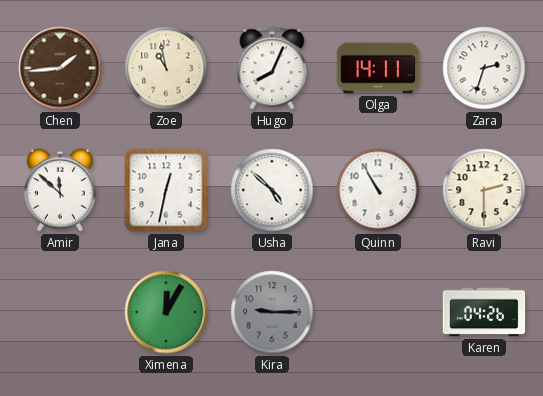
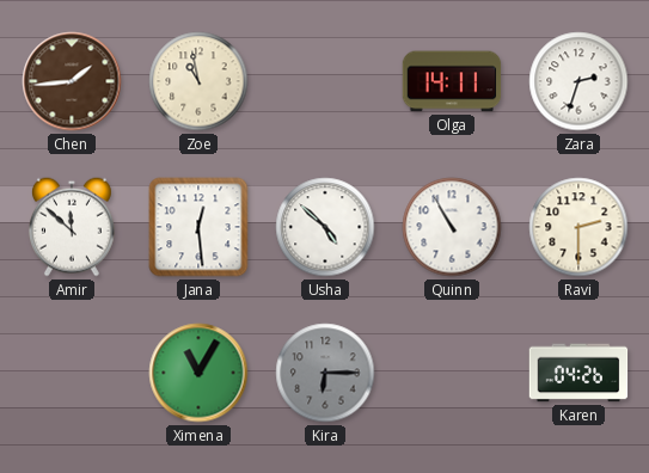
Hugo: 8:04 -> none
Jana: 12:32 -> 12:29
Ximena: 12:05 -> 11:05
Kira: 9:15 -> 6:15
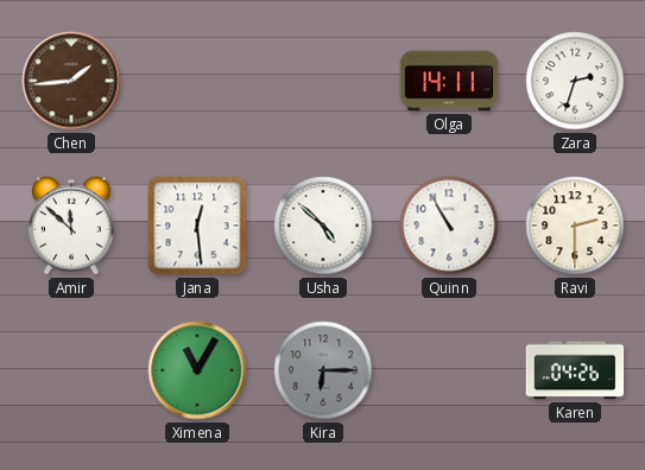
Zoe: 10:58 -> none
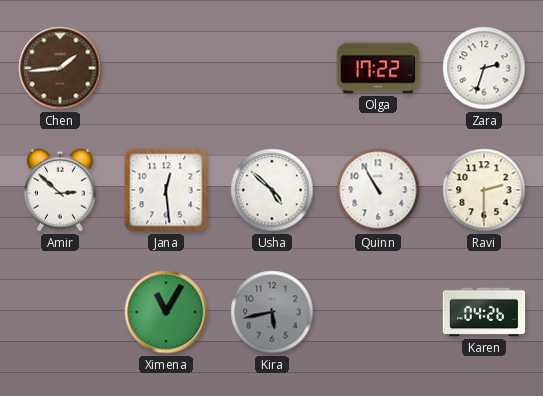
Olga: 14:11 -> 17:22
Amir: 11:52 -> 2:52
Kira: 6:15 -> 5:43
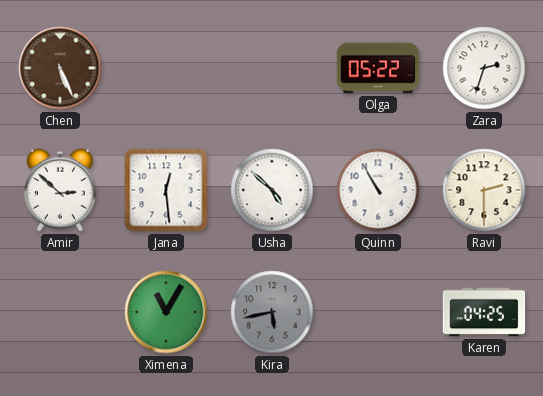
Chen: 1:44 -> 5:26
Olga: 17:22 -> 05:22
Karen: 04:26 -> 04:25
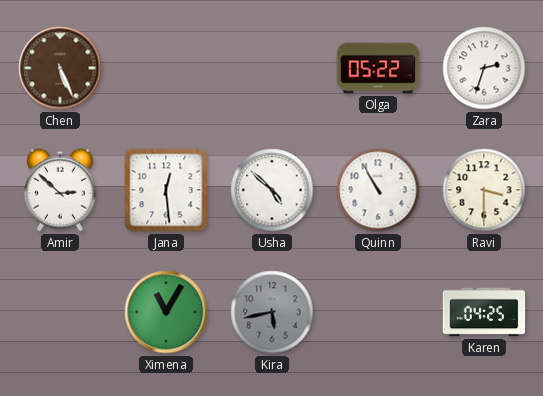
Ravi: 2:30 -> 3:30
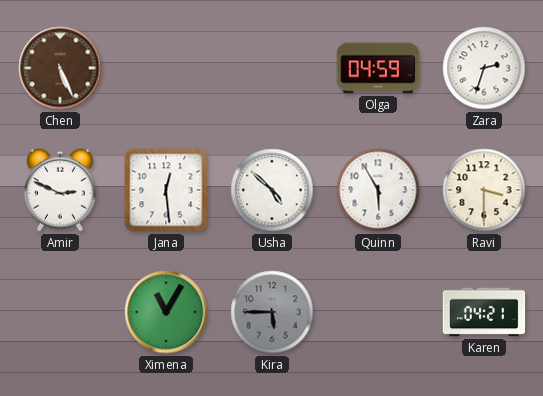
Olga: 05:22 -> 04:59
Amir: 2:52 -> 2:49
Quinn: 10:55 -> 5:55
Kira: 5:43 -> 5:45
Karen: 04:25 -> 04:21
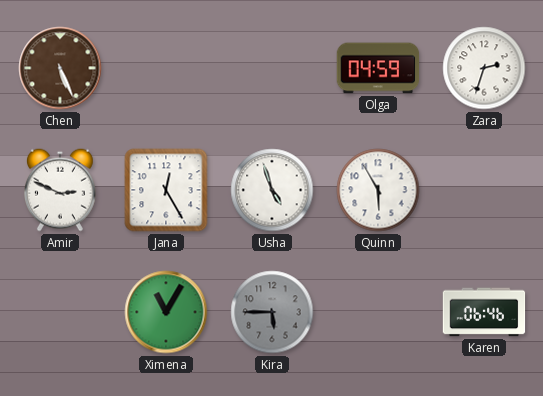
Jana: 12:29 -> 12:25
Usha: 4:52 -> 4:57
Ravi: 3:30 -> none
Karen: 04:21 -> 06:46
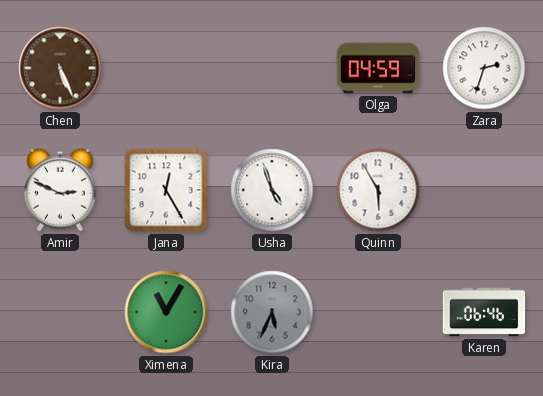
Kira: 5:45 -> 5:34
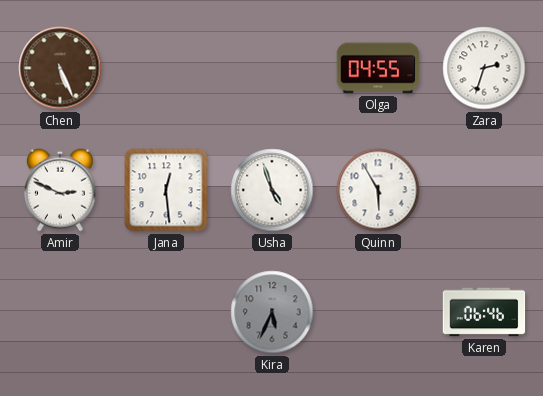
Olga: 04:59 -> 04:55
Jana: 12:25 -> 12:29
Ximena: 11:05 -> none
